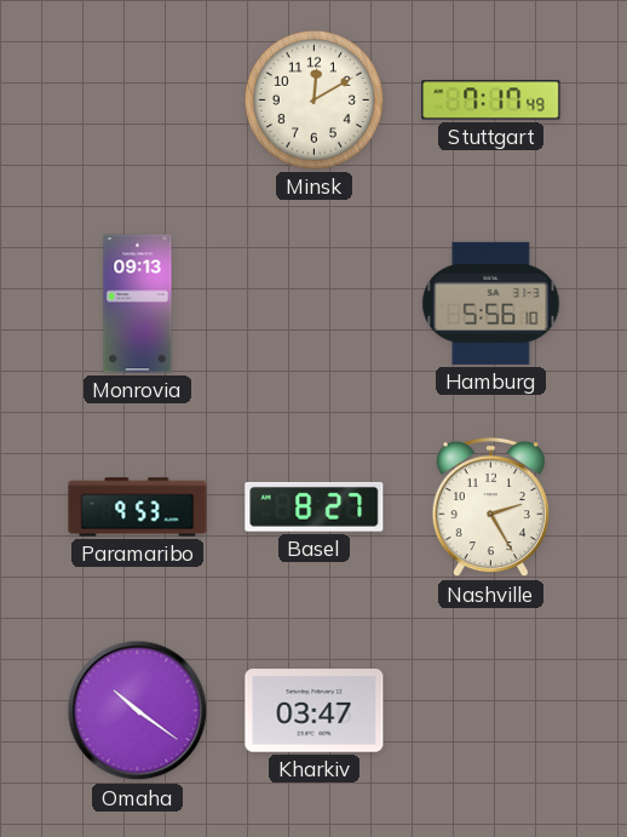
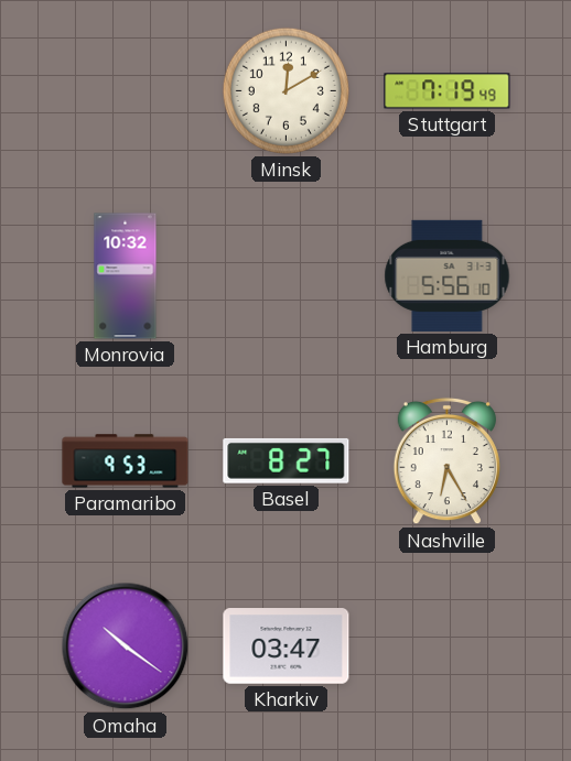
Stuttgart: 7:17 -> 7:19
Monrovia: 09:13 -> 10:32
Nashville: 2:25 -> 6:25
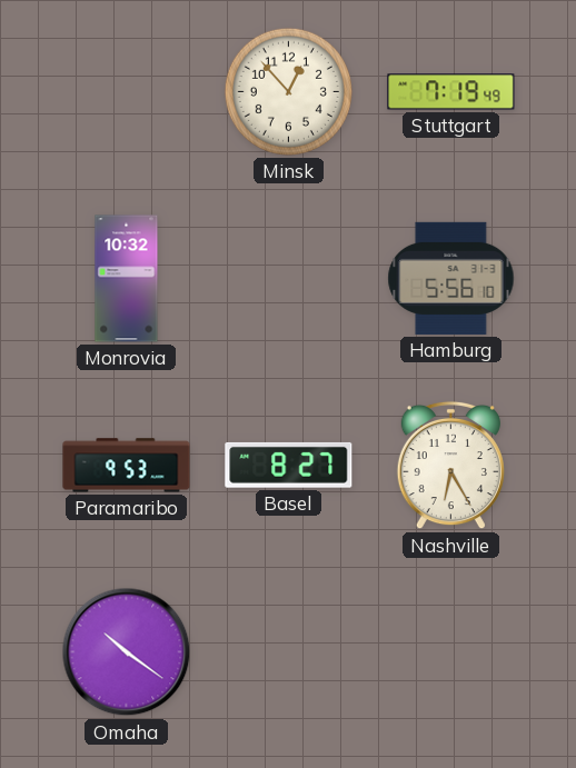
Minsk: 12:10 -> 12:53
Kharkiv: 03:47 -> none
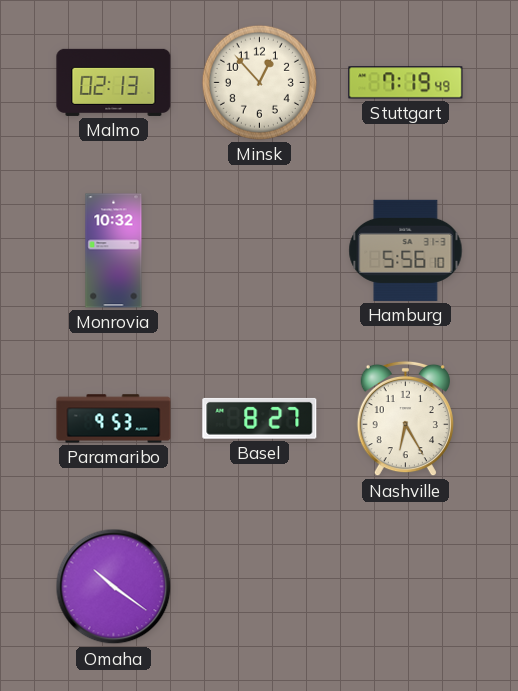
Malmo: none -> 02:13
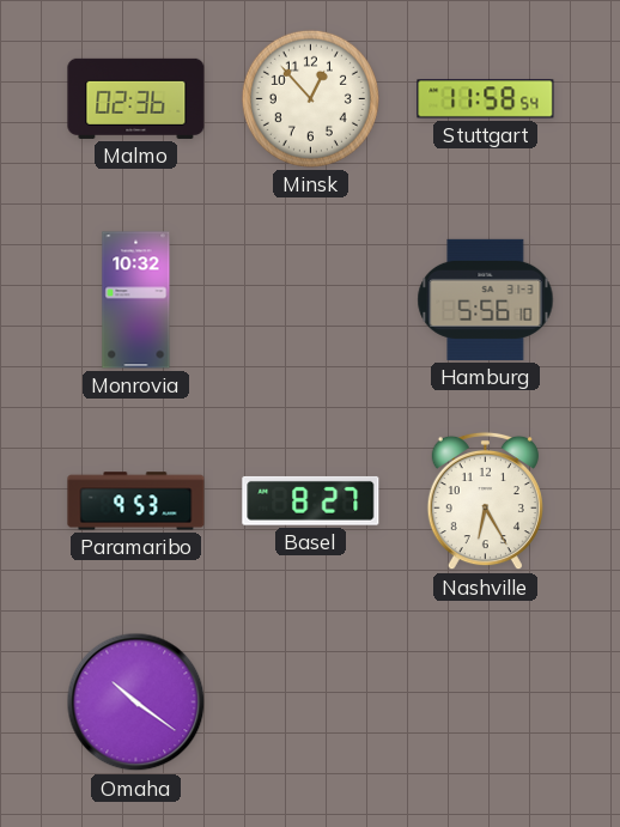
Malmo: 02:13 -> 02:36
Stuttgart: 7:19 -> 11:58
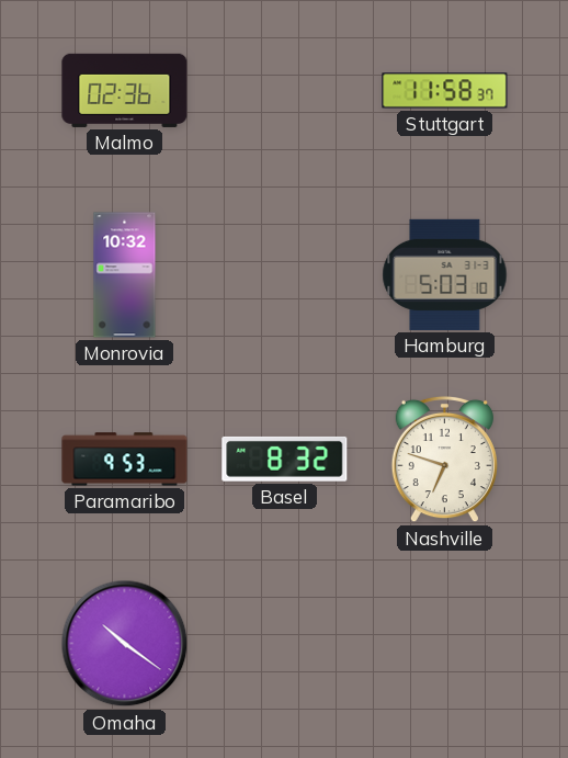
Minsk: 12:53 -> none
Stuttgart: 11:58:54 -> 11:58:37
Hamburg: 5:56 -> 5:03
Basel: 8:27 -> 8:32
Nashville: 6:25 -> 6:48
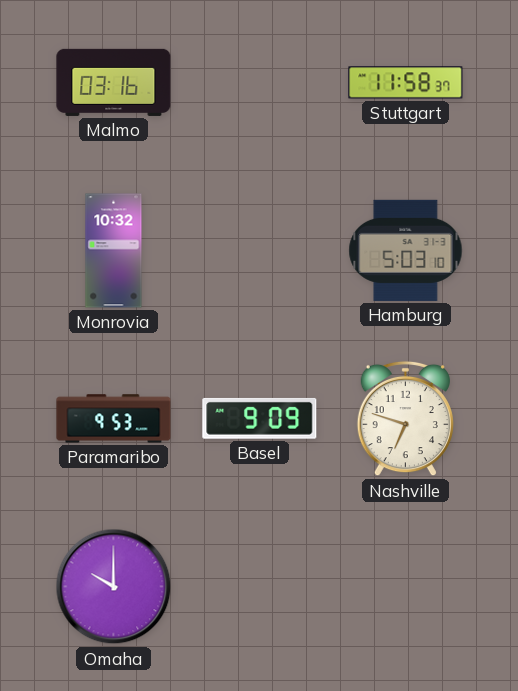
Malmo: 02:36 -> 03:16
Basel: 8:32 -> 9:09
Omaha: 10:21 -> 10:00
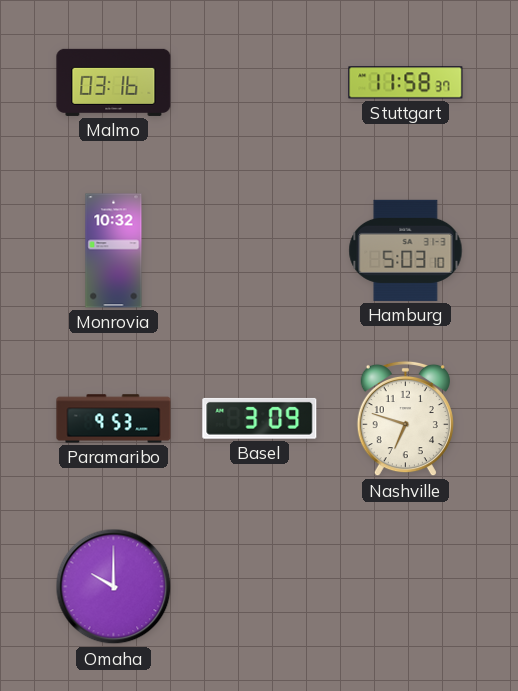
Basel: 9:09 -> 3:09
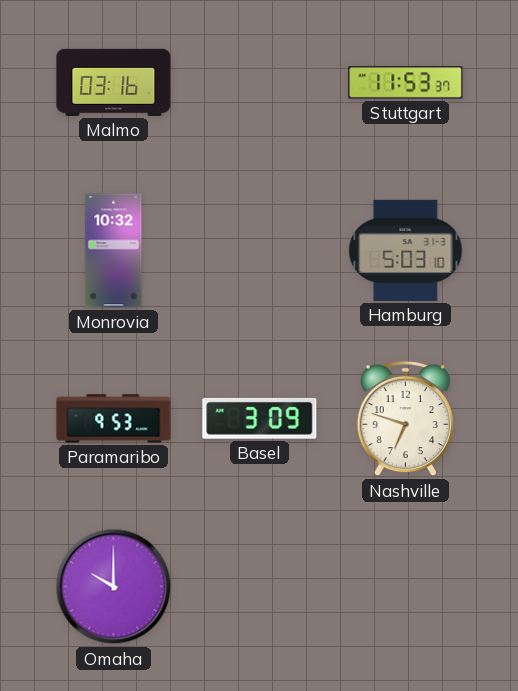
Stuttgart: 11:58 -> 11:53
